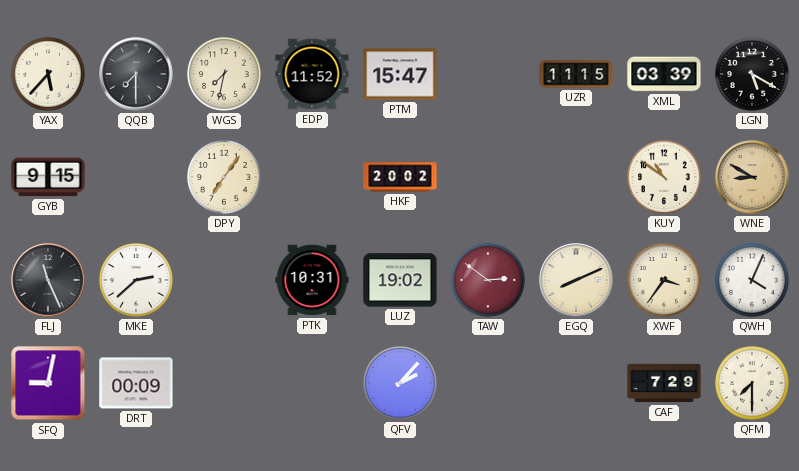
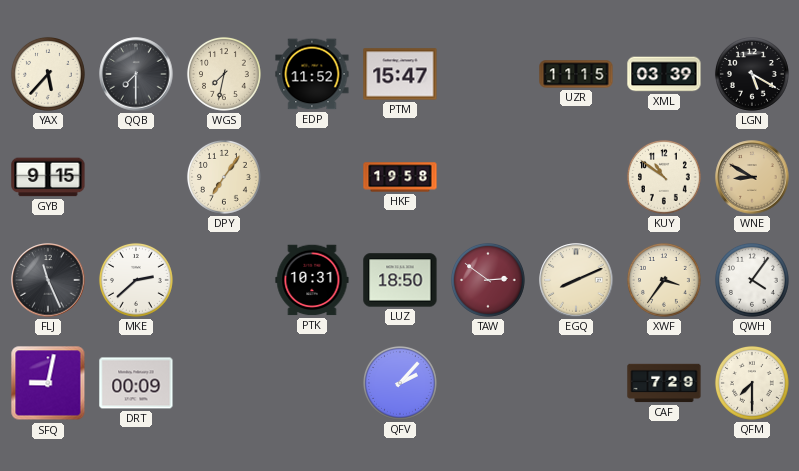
HKF: 20:02 -> 19:58
LUZ: 19:02 -> 18:50
QWH: 4:04 -> 4:06
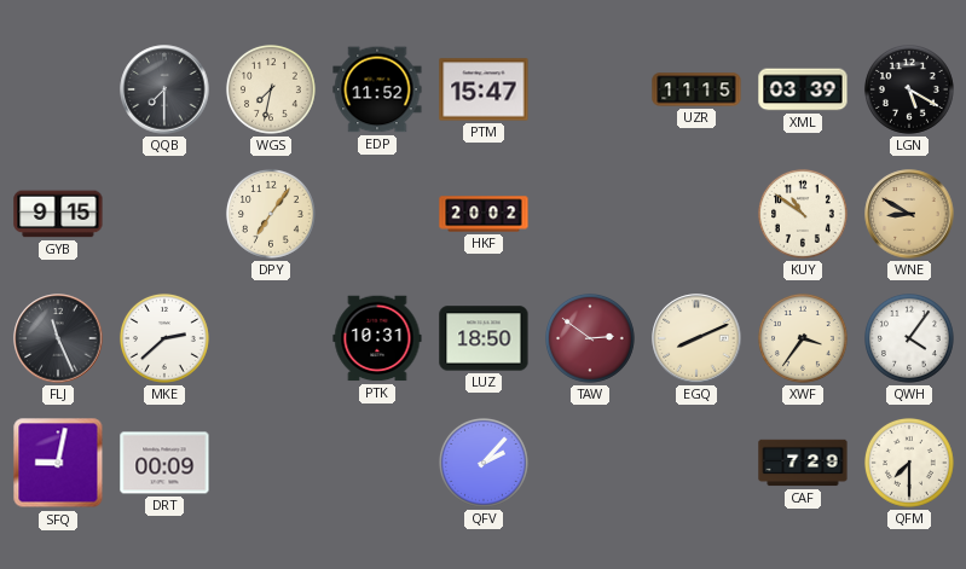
YAX: 5:37 -> none
HKF: 19:58 -> 20:02
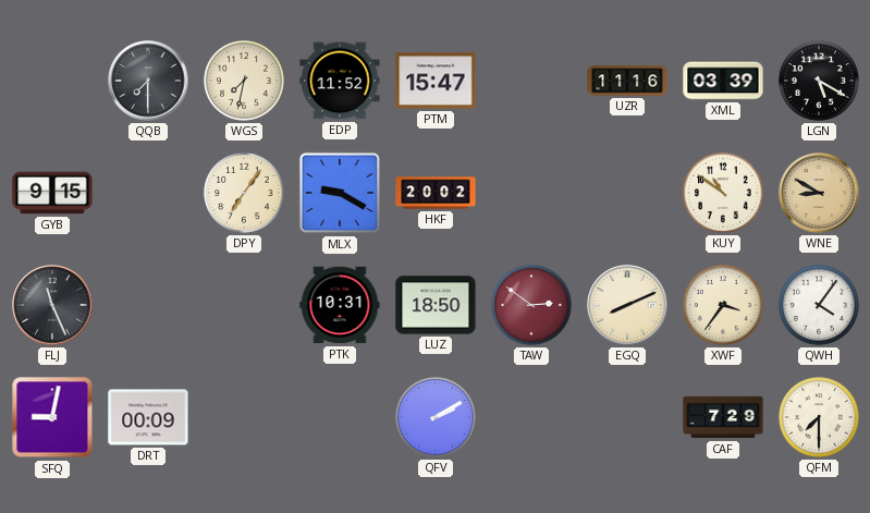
UZR: 11:15 -> 11:16
MLX: none -> 9:20
MKE: 2:38 -> none
QFV: 2:07 -> 2:10
